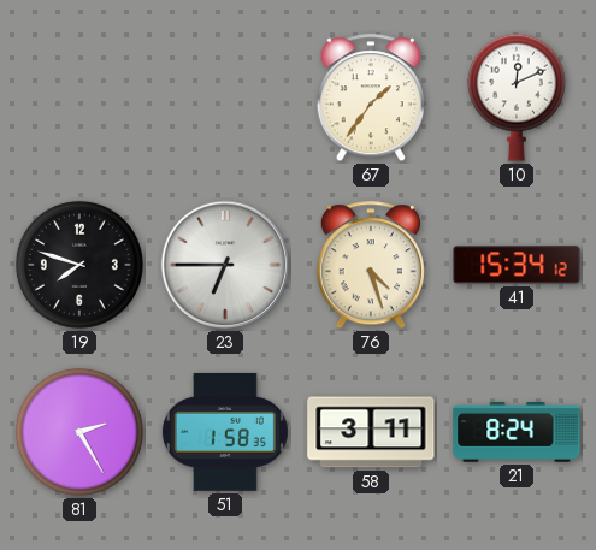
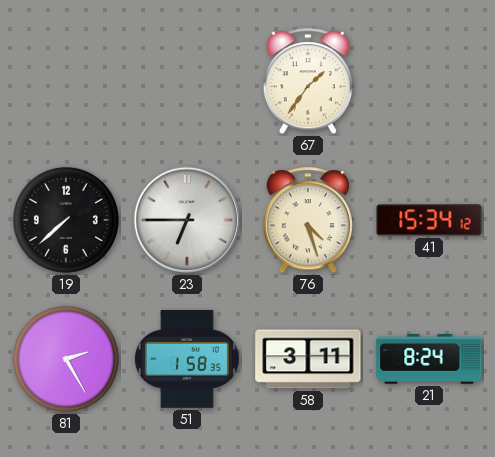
10: 12:11 -> none
19: 7:48 -> 7:38
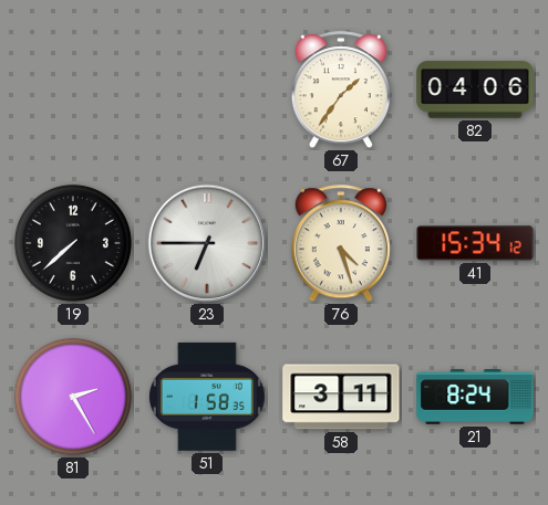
82: none -> 04:06
